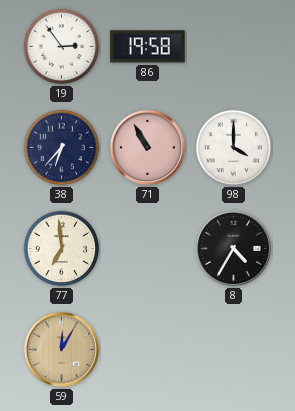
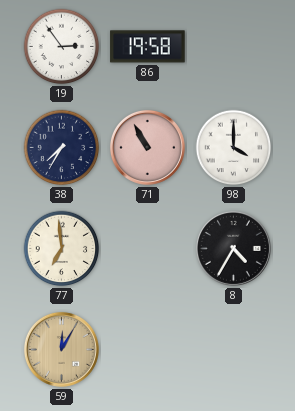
38: 6:37 -> 7:35
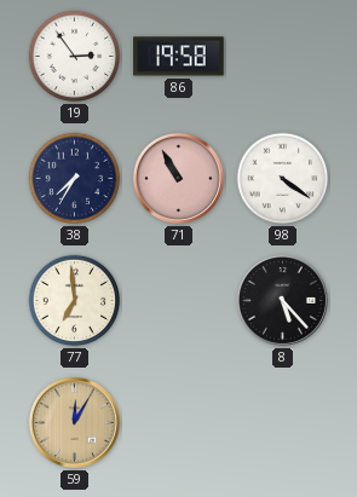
98: 4:00 -> 4:21
8: 4:35 -> 5:23
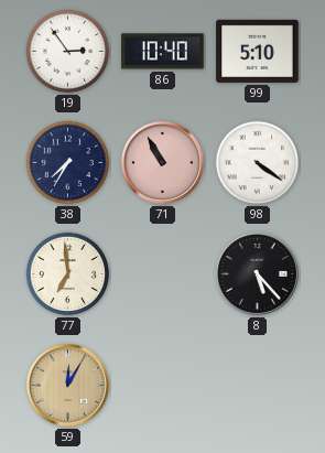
86: 19:58 -> 10:40
99: none -> 5:10
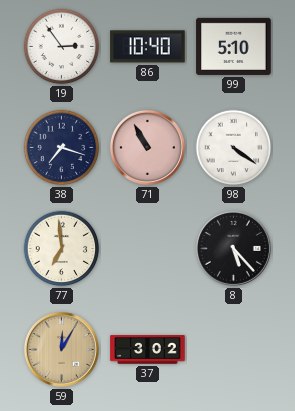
38: 7:35 -> 7:18
37: none -> 3:02
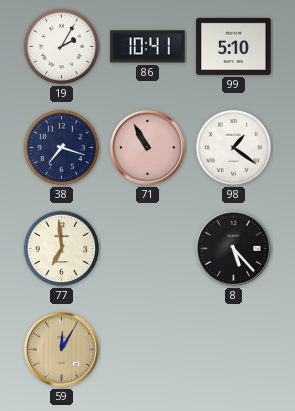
19: 2:54 -> 2:05
86: 10:40 -> 10:41
98: 4:21 -> 1:21
37: 3:02 -> none
